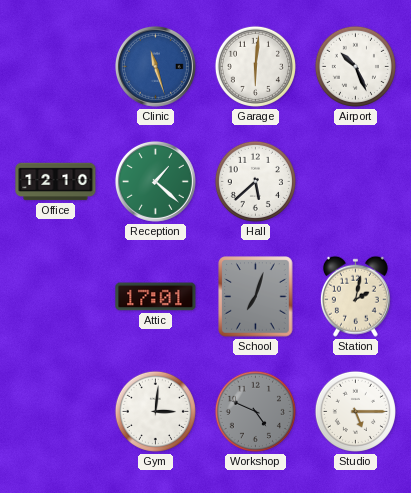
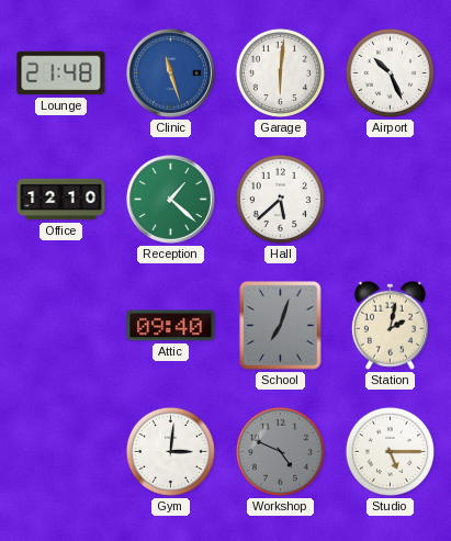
Lounge: none -> 21:48
Attic: 17:01 -> 09:40
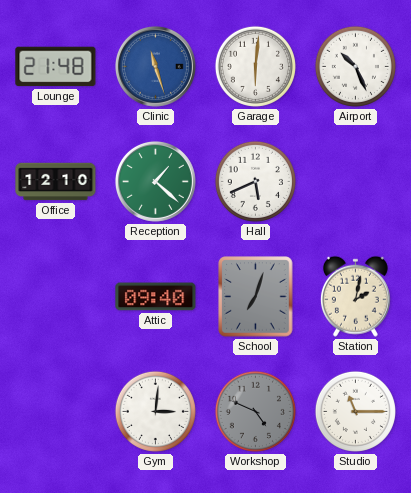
Hall: 5:38 -> 5:41
Studio: 5:15 -> 11:15
